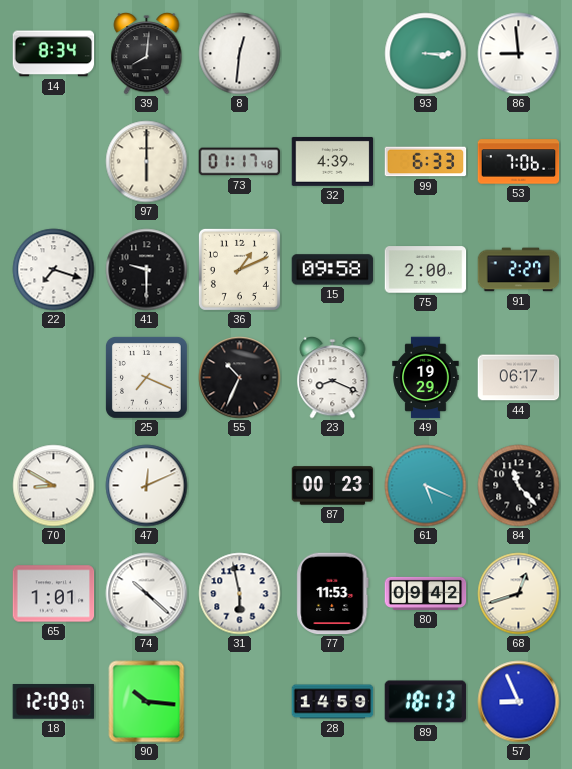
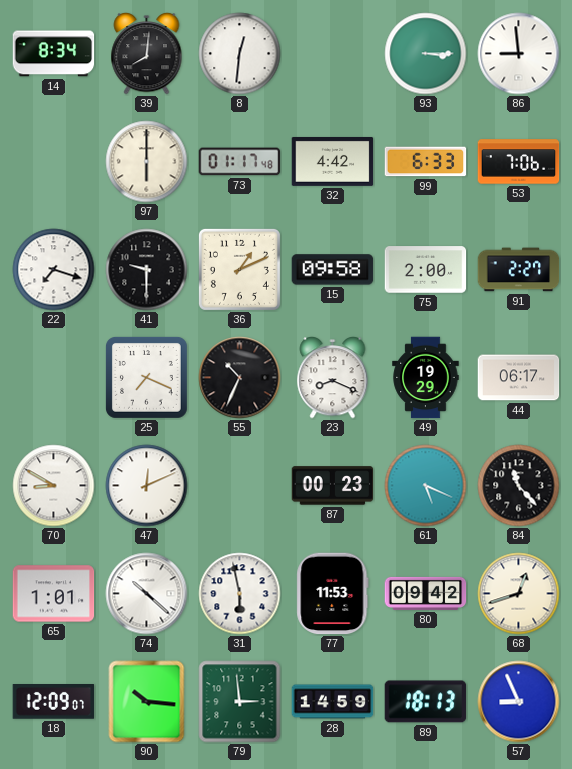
32: 4:39 -> 4:42
79: none -> 2:59
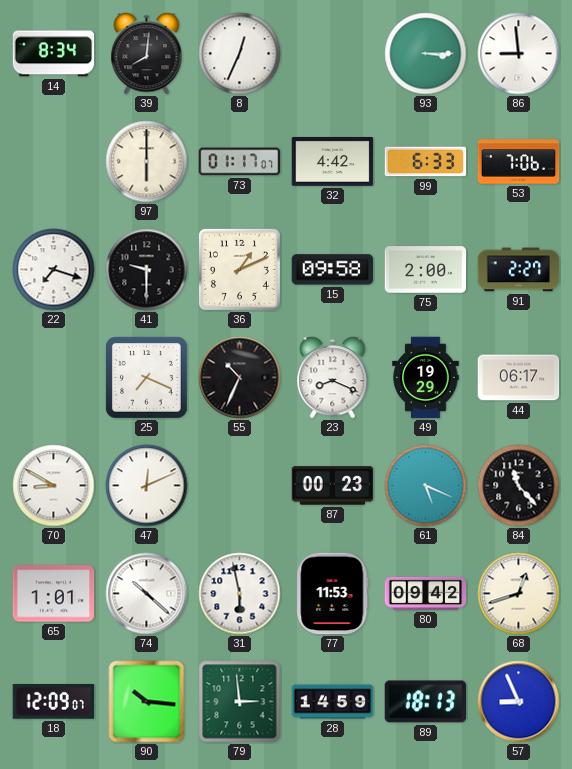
8: 12:31 -> 12:34
73: 01:17:48 -> 01:17:07
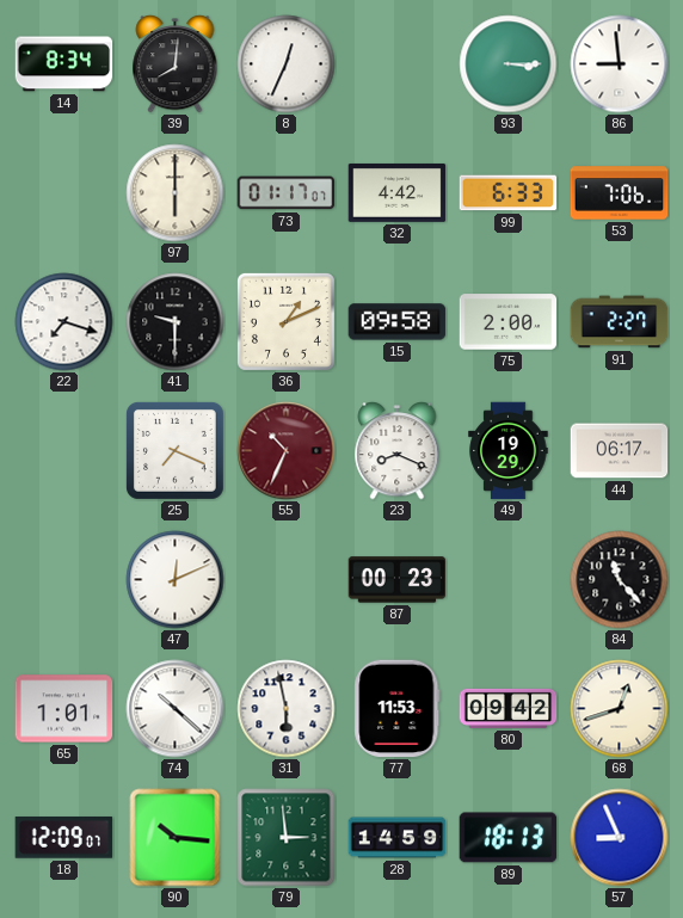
55 dial: black -> burgundy
70: 8:50 -> none
61: 5:19 -> none
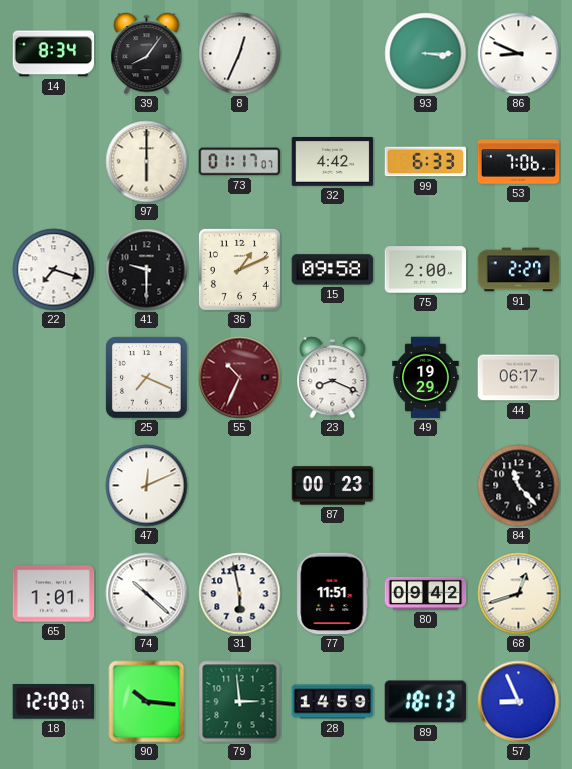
39: 8:01 -> 8:06
86: 8:59 -> 8:49
77: 11:53 -> 11:51
